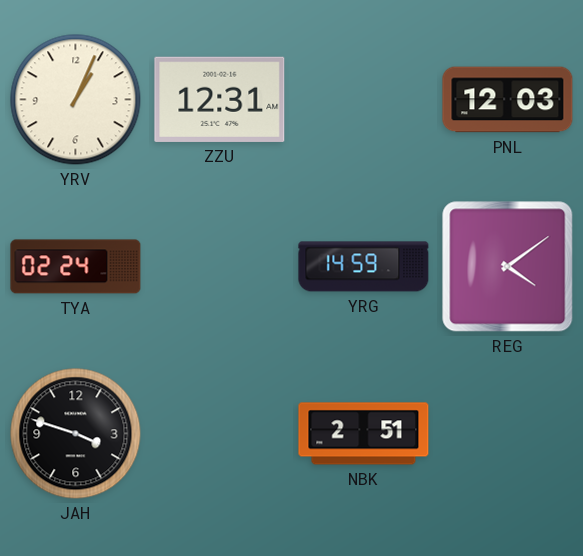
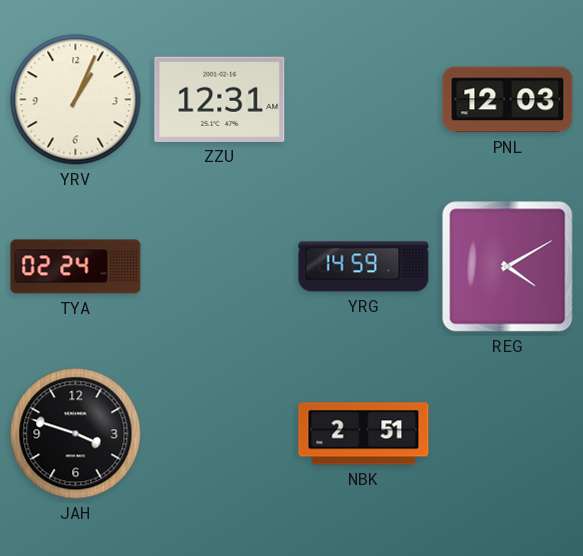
REG: 4:09 -> 4:10
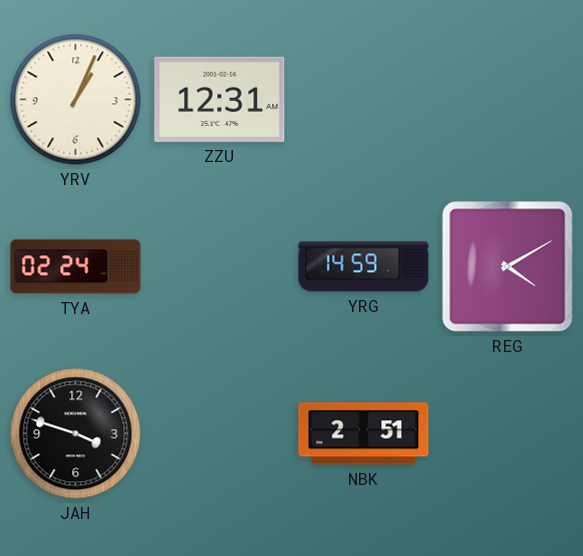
PNL: 12:03 -> none
